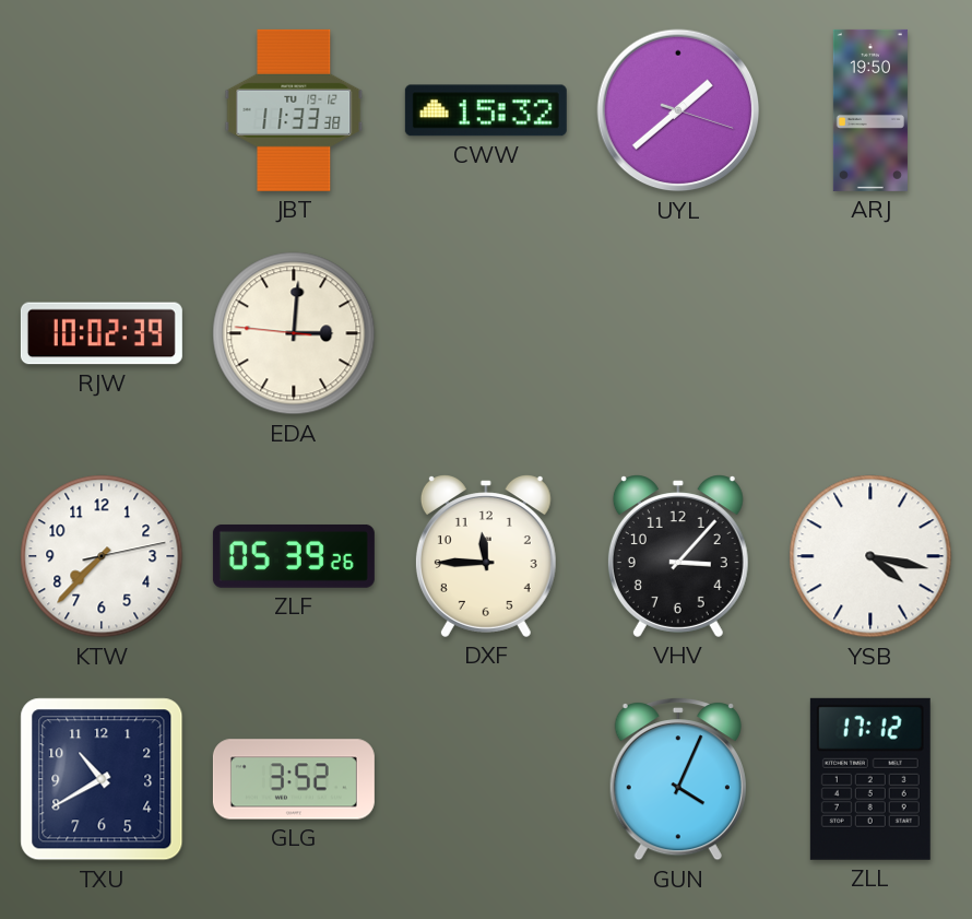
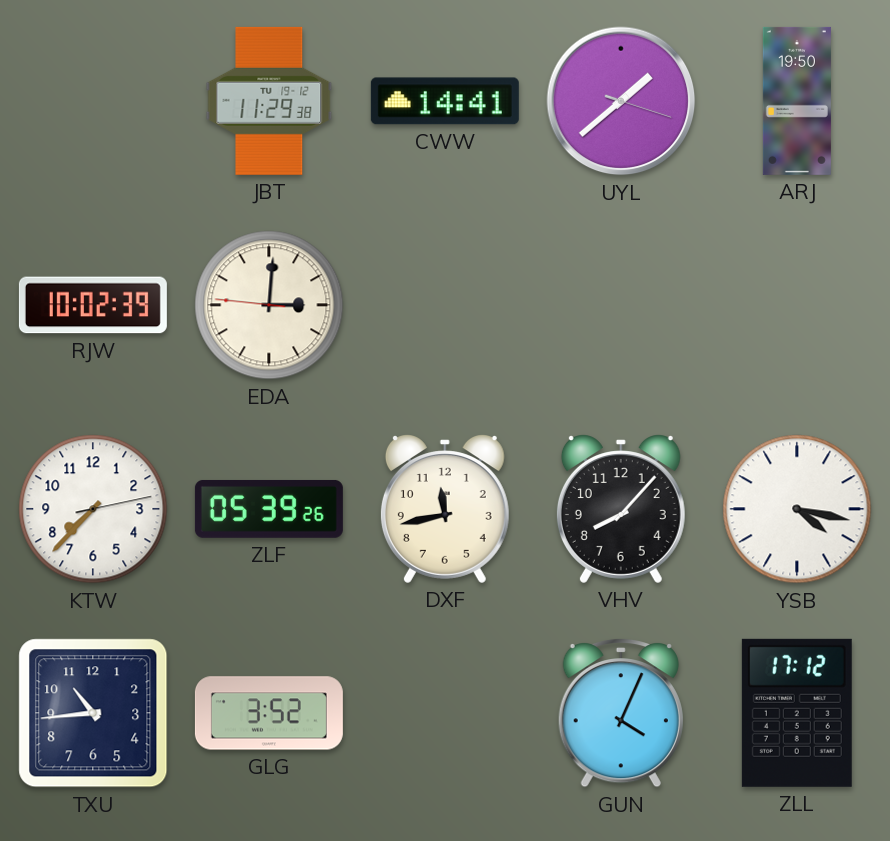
JBT: 11:33 -> 11:29
CWW: 15:32 -> 14:41
DXF: 11:45 -> 11:43
VHV: 3:07 -> 8:07
TXU: 10:40 -> 10:44
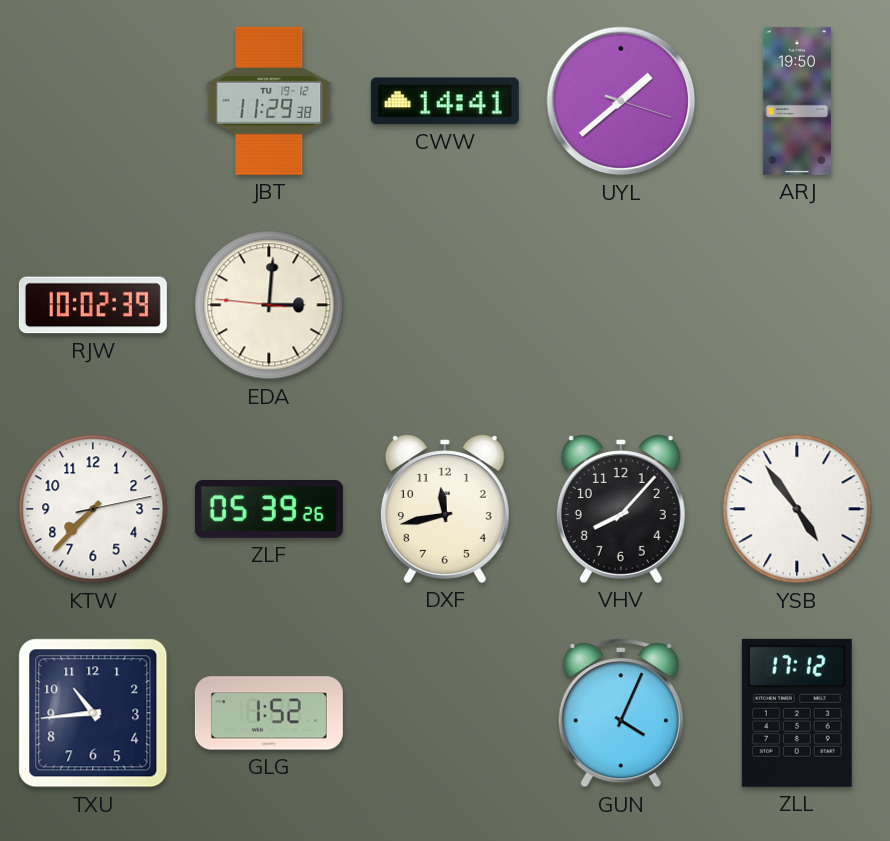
YSB: 4:17 -> 4:54
GLG: 3:52 -> 1:52
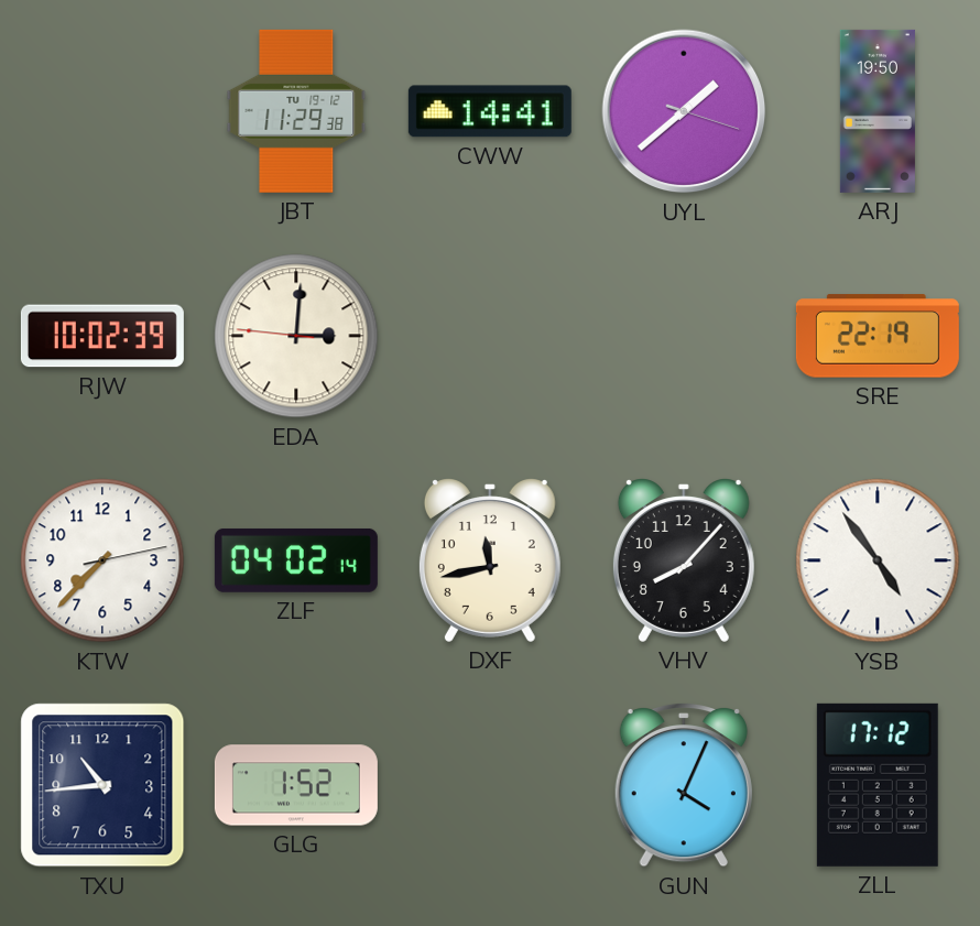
SRE: none -> 22:19
ZLF: 05:39 -> 04:02
